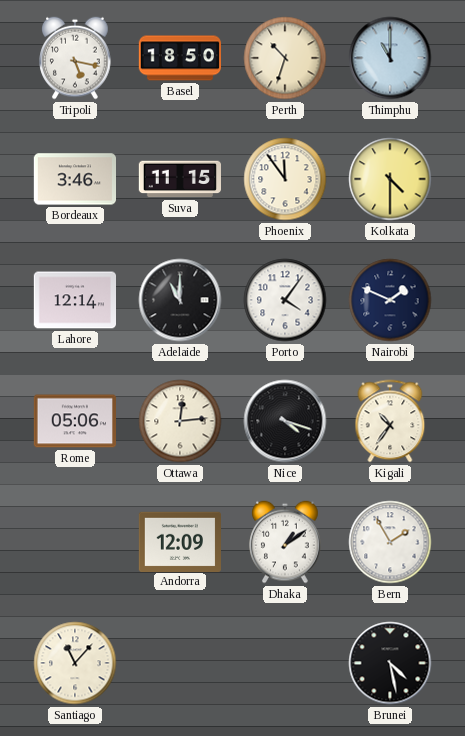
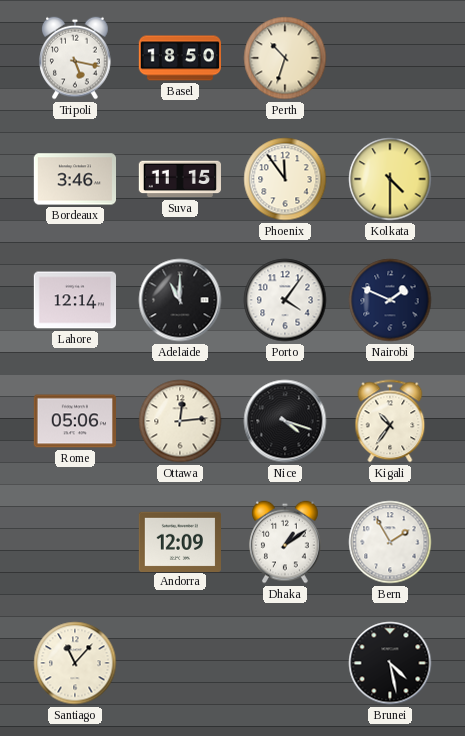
Thimphu: 11:00 -> none
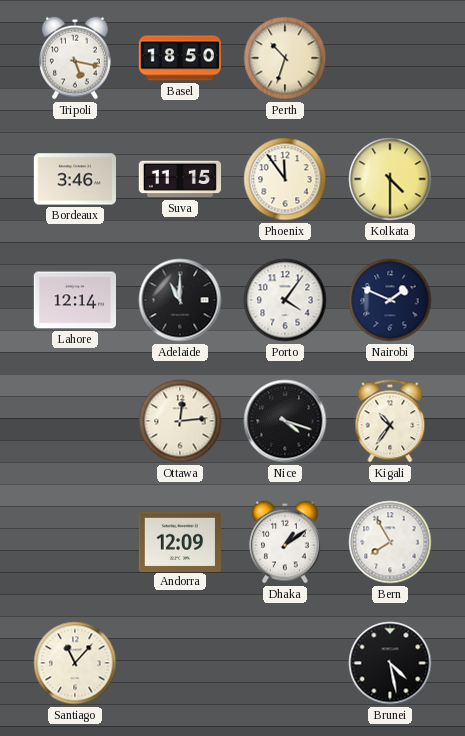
Rome: 05:06 -> none
Bern: 1:55 -> 7:55
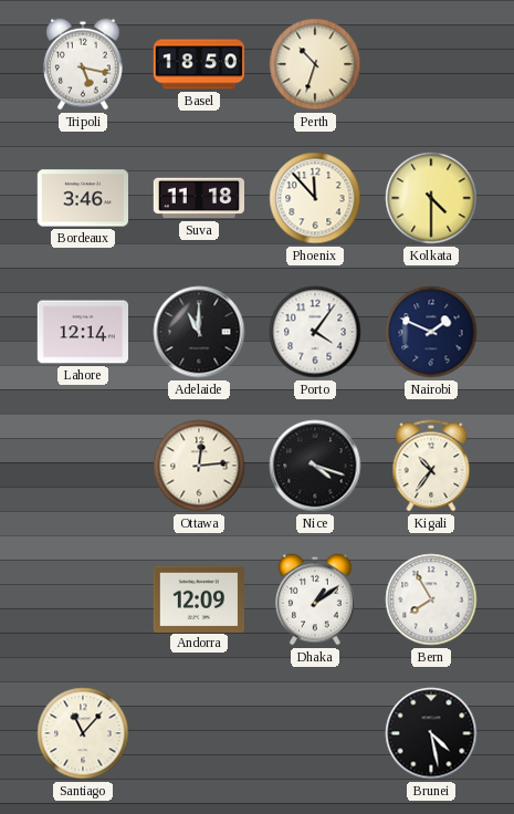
Suva: 11:15 -> 11:18
Phoenix: 11:54 -> 11:53
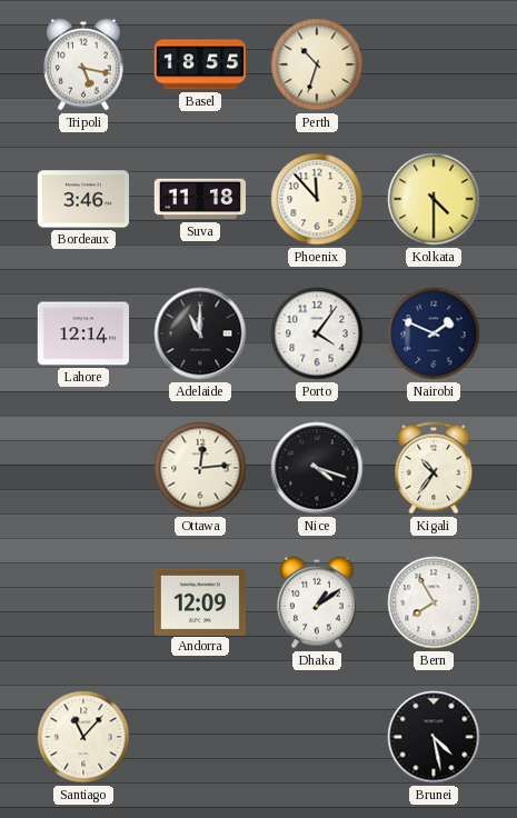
Basel: 18:50 -> 18:55
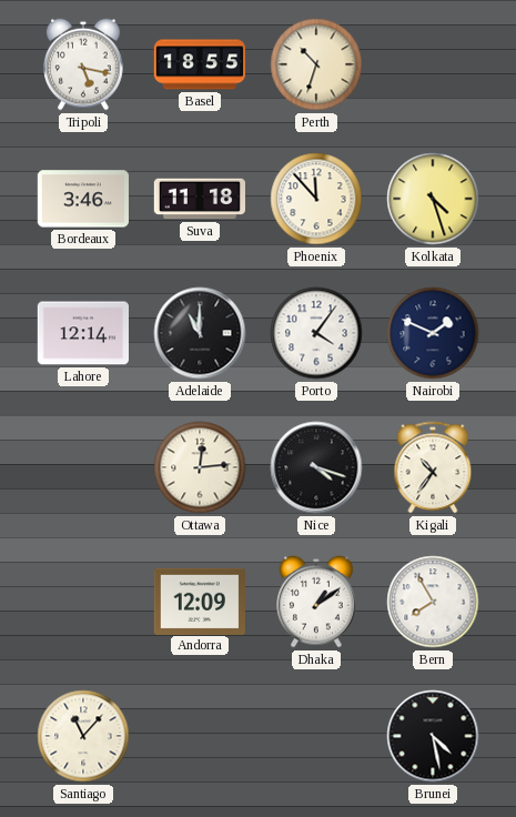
Kolkata: 4:30 -> 4:27
